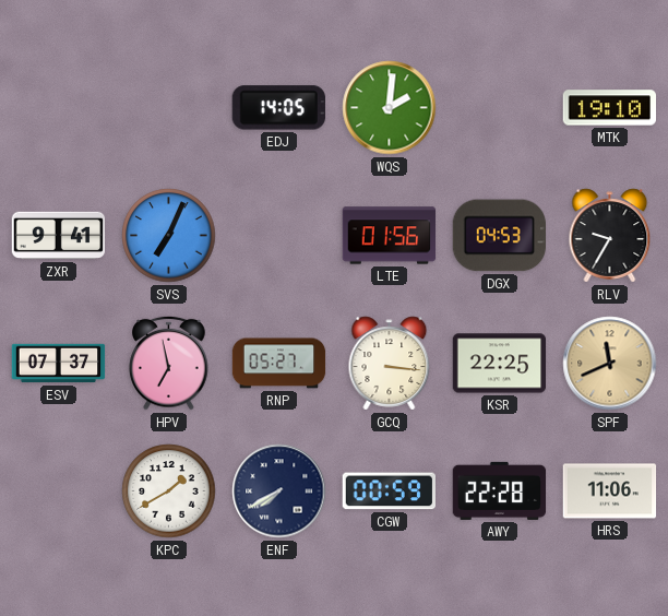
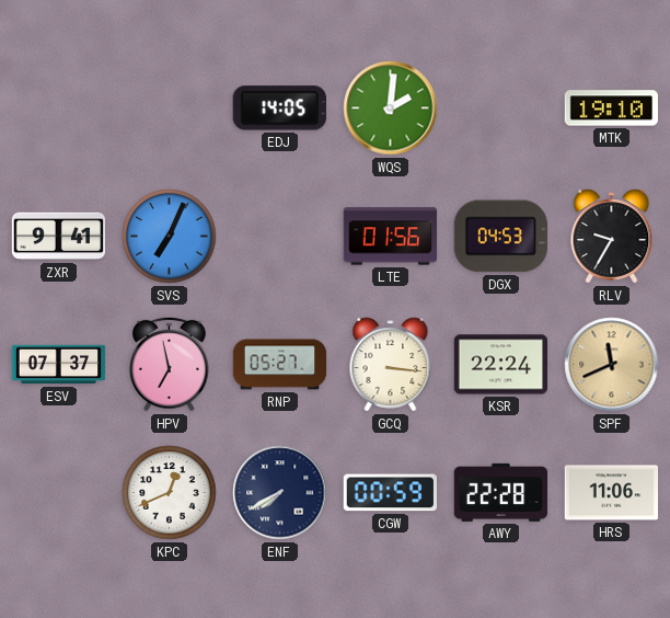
KSR: 22:25 -> 22:24
KPC: 1:40 -> 12:41
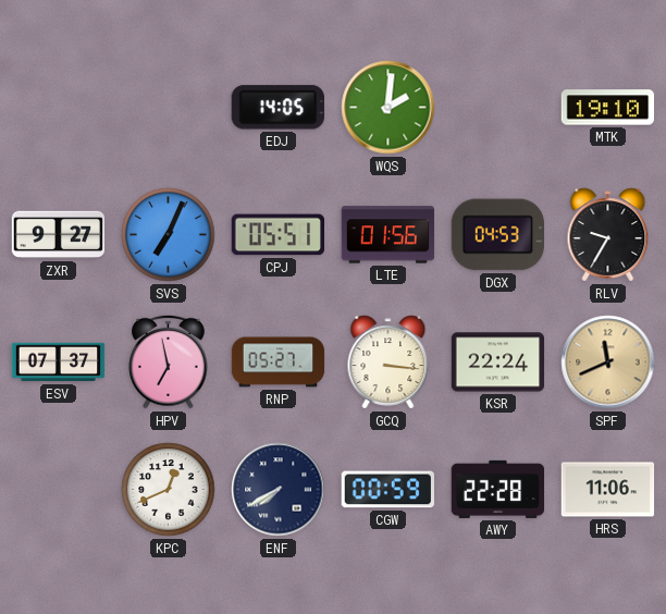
ZXR: 9:41 -> 9:27
CPJ: none -> 05:51
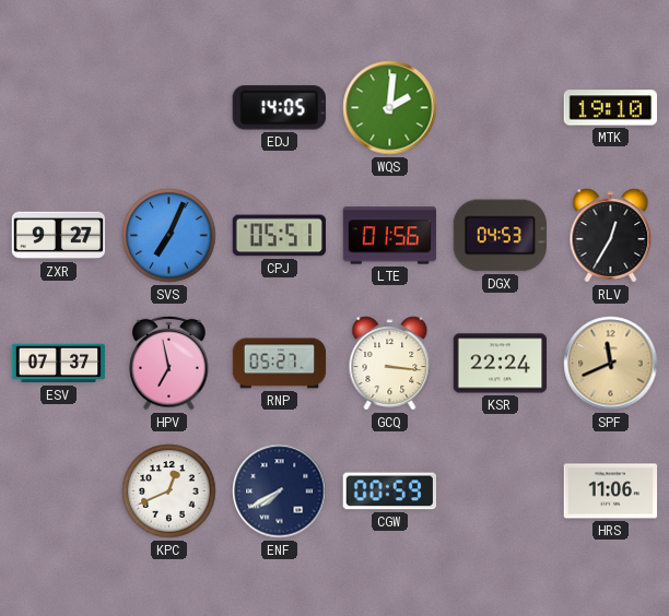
RLV: 9:35 -> 12:35
AWY: 22:28 -> none
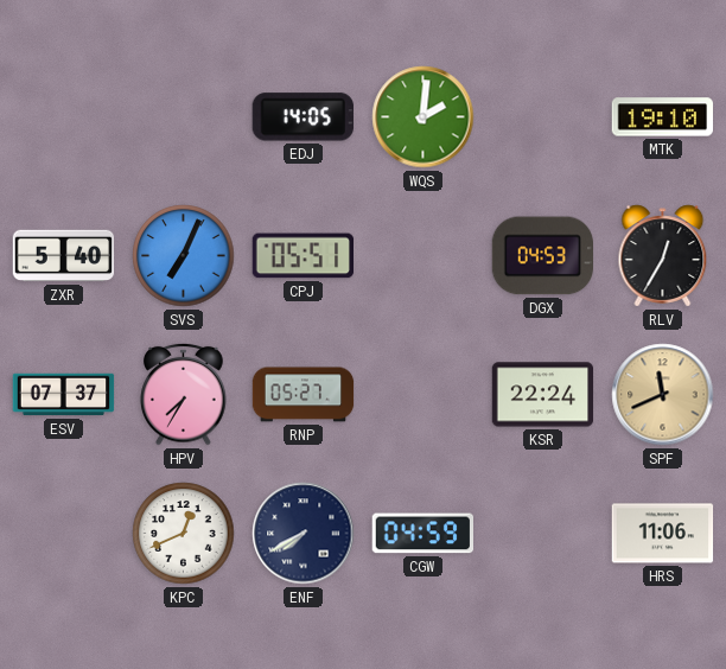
ZXR: 9:27 -> 5:40
LTE: 01:56 -> none
HPV: 6:58 -> 7:35
GCQ: 3:16 -> none
CGW: 00:59 -> 04:59
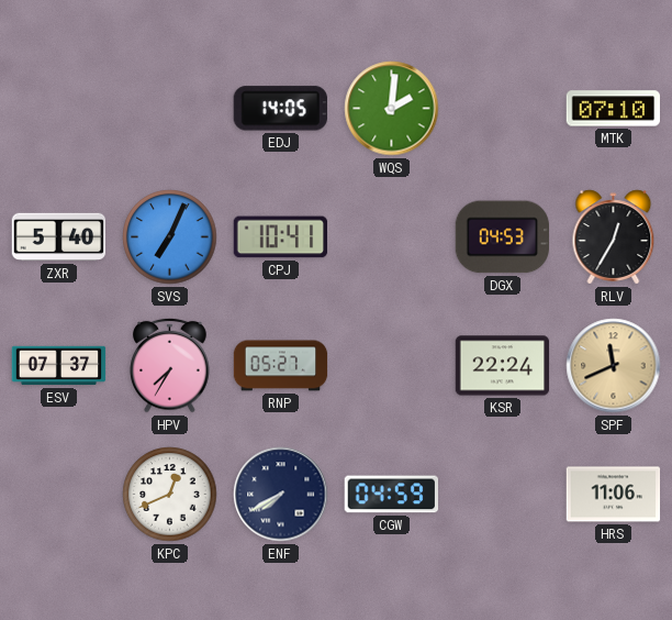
MTK: 19:10 -> 07:10
CPJ: 05:51 -> 10:41
